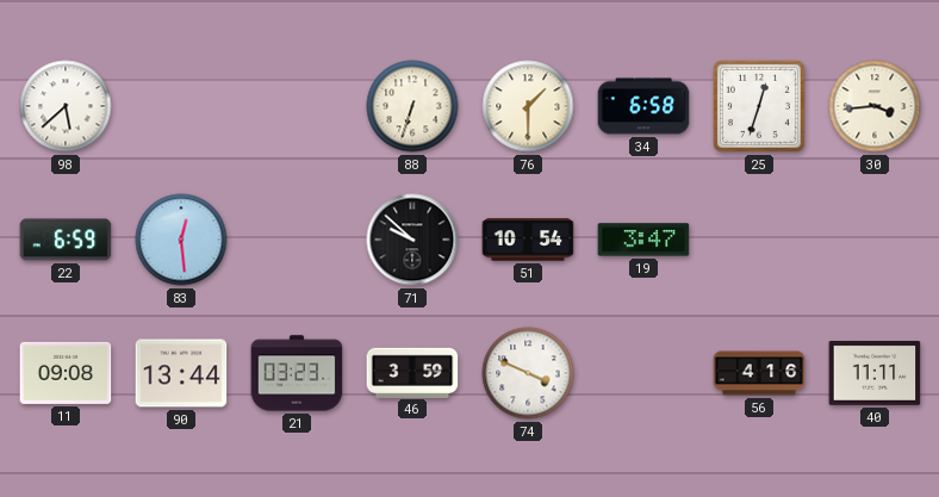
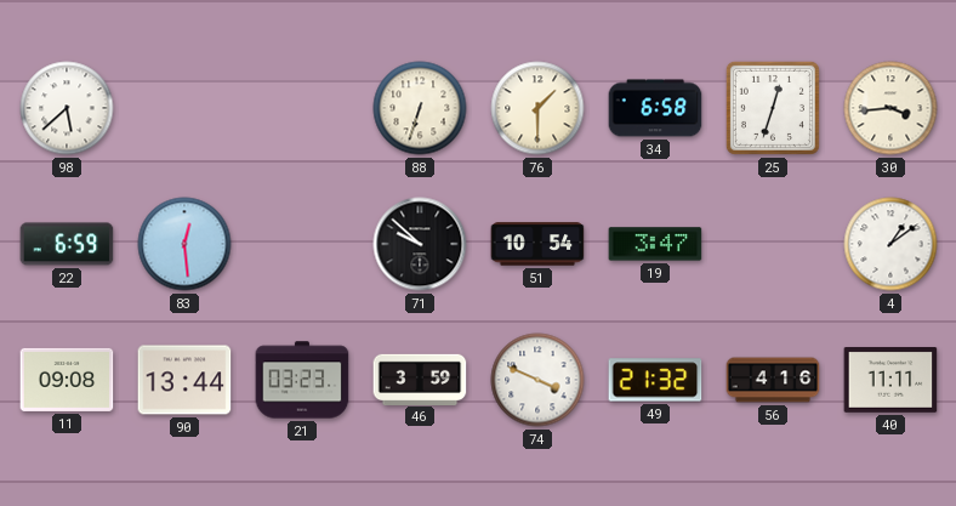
4: none -> 1:09
49: none -> 21:32
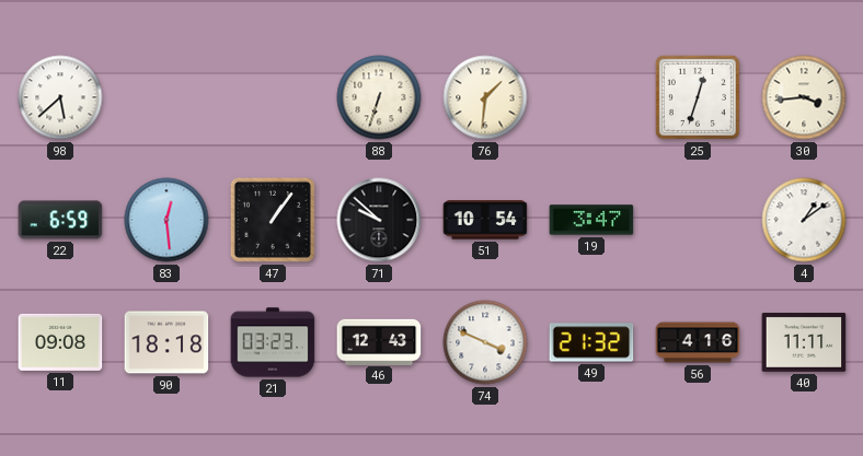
76: 1:30 -> 1:31
34: 6:58 -> none
47: none -> 1:06
90: 13:44 -> 18:18
46: 3:59 -> 12:43
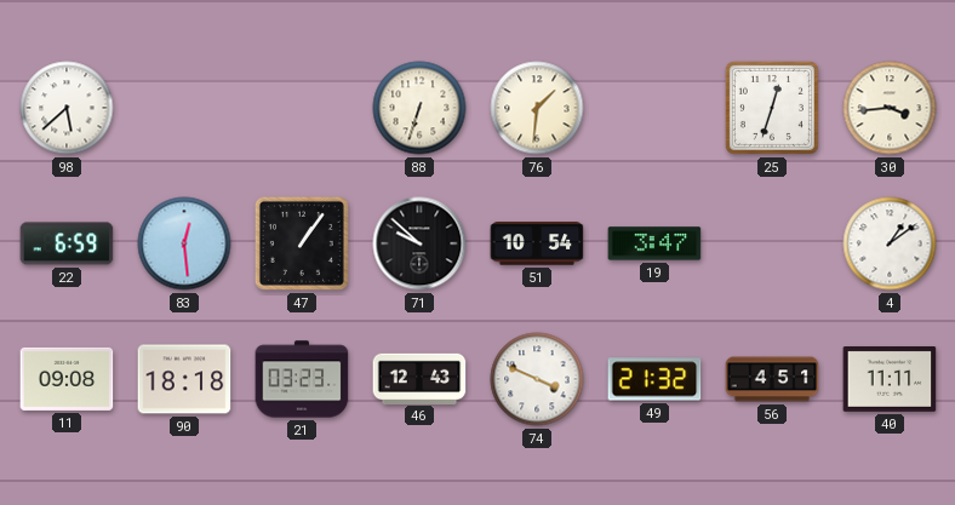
56: 4:16 -> 4:51
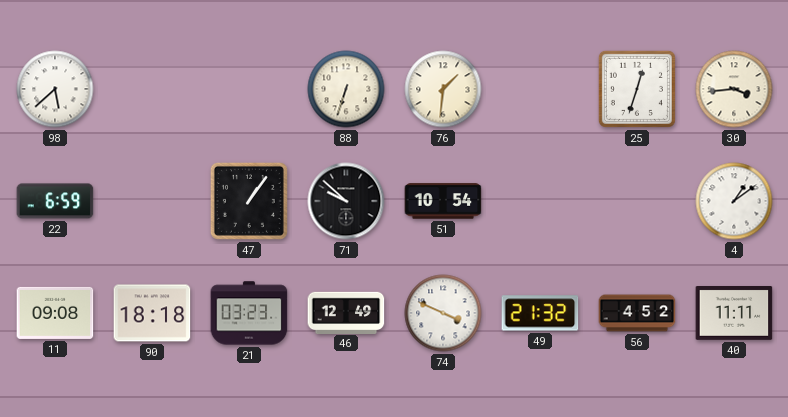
83: 12:29 -> none
19: 3:47 -> none
46: 12:43 -> 12:49
56: 4:51 -> 4:52
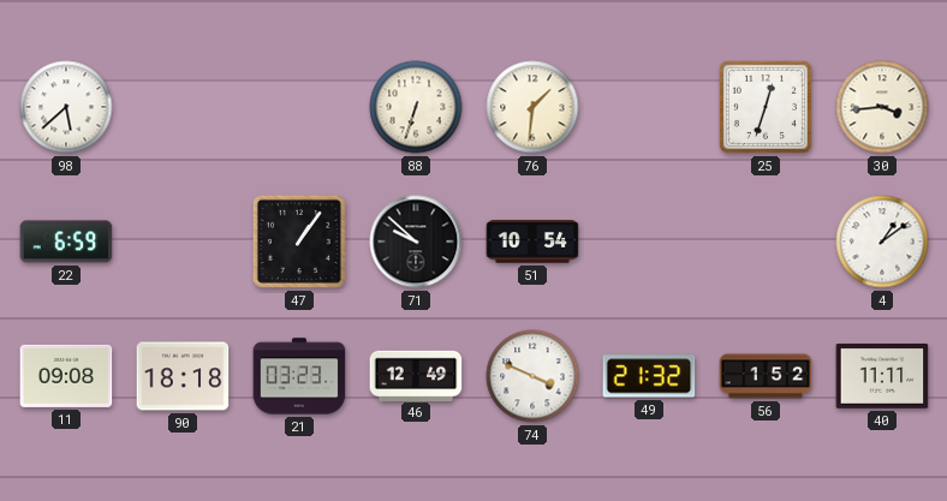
56: 4:52 -> 1:52
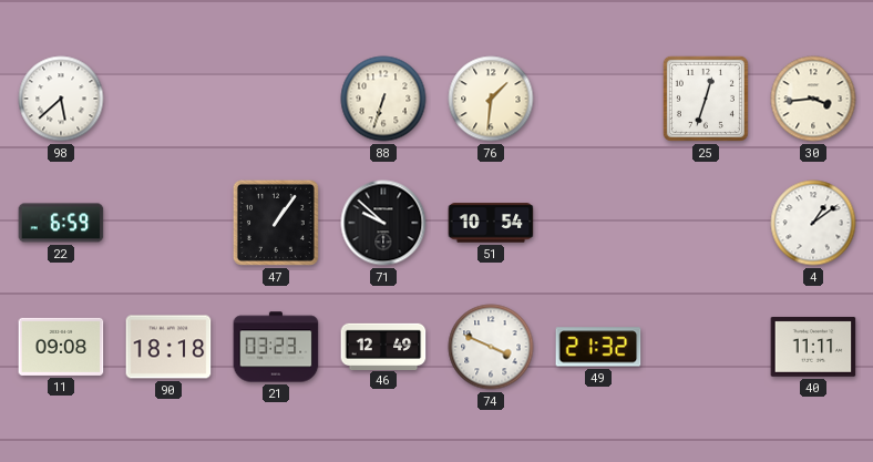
56: 1:52 -> none
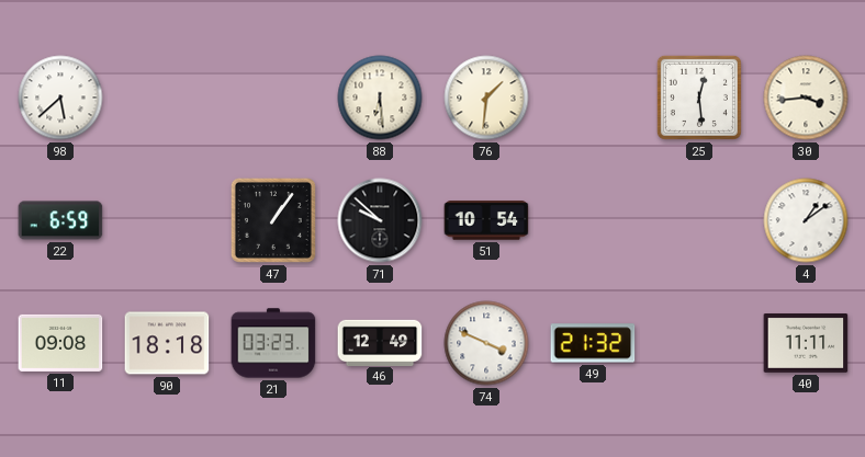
88: 6:33 -> 6:29
25: 12:33 -> 12:29
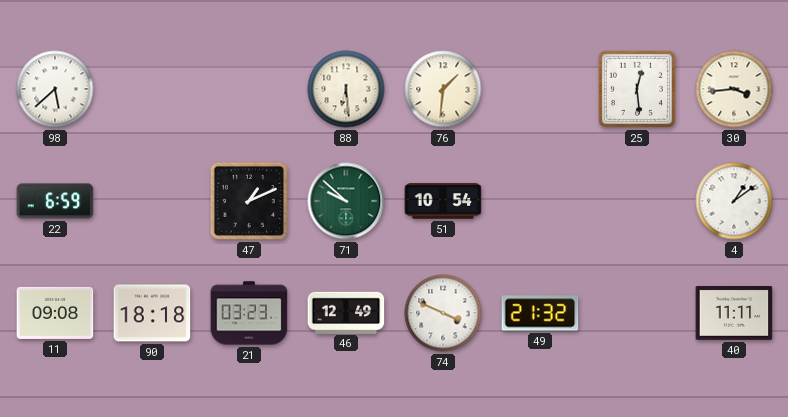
47: 1:06 -> 1:11
71 dial: black -> green
